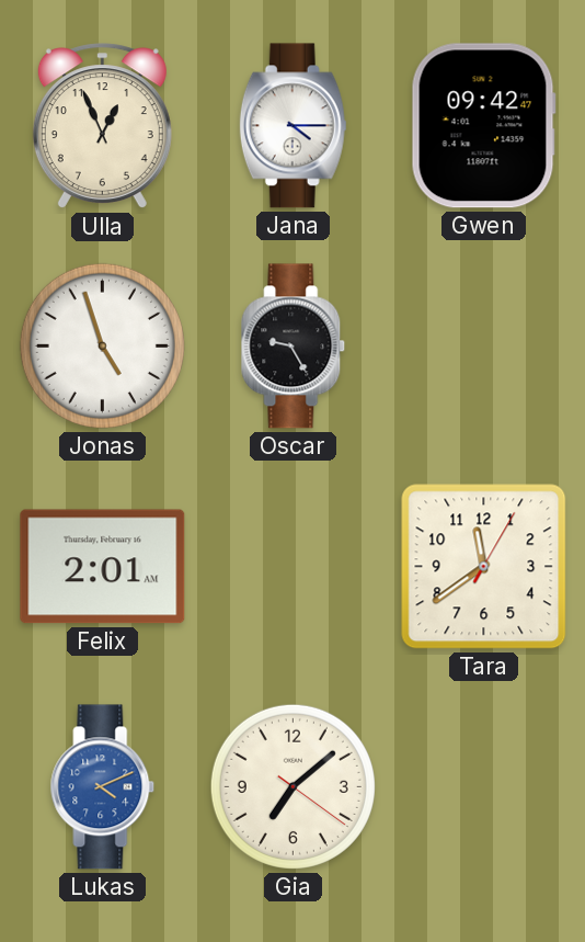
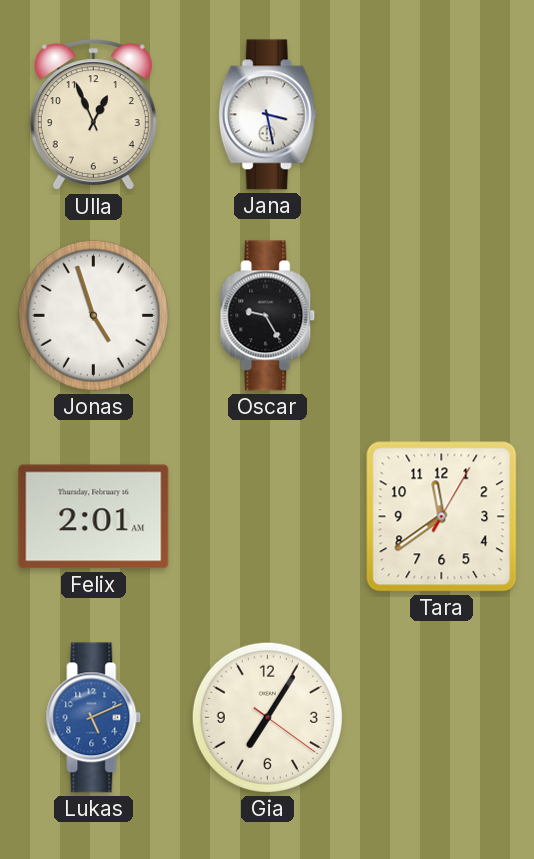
Jana: 4:15 -> 3:28
Gwen: 09:42 -> none
Lukas: 4:11 -> 5:11
Gia: 7:08 -> 7:05
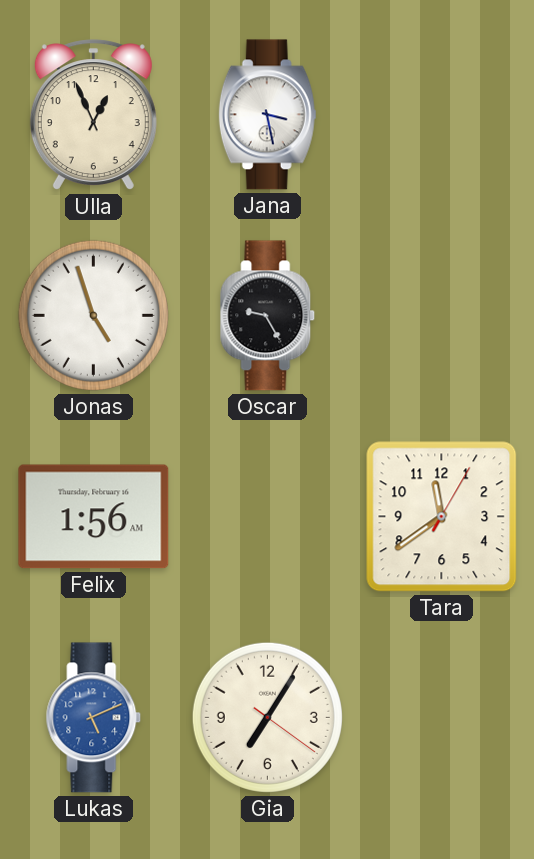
Felix: 2:01 -> 1:56
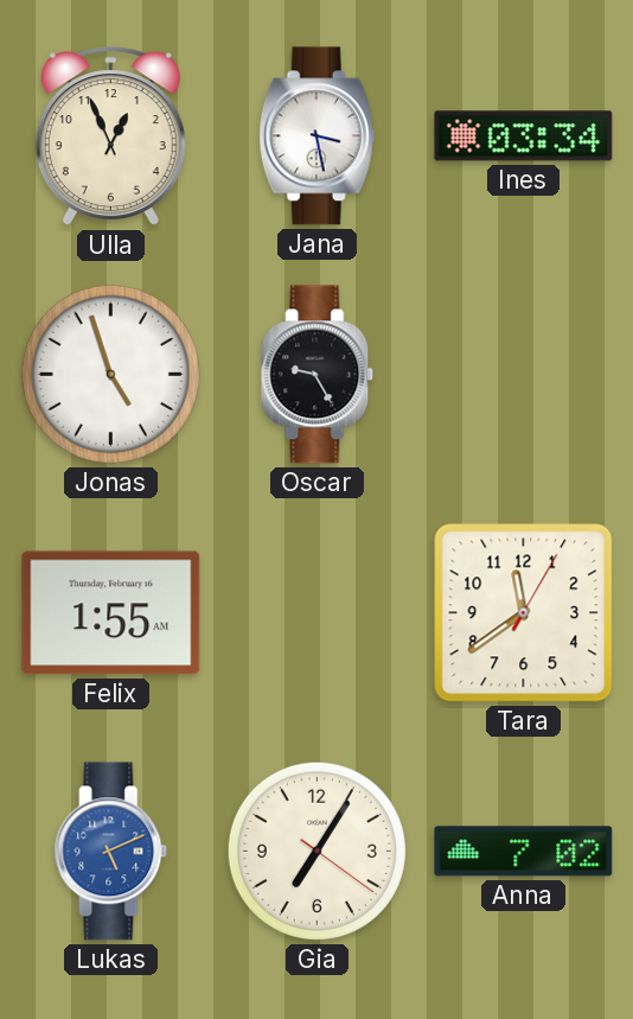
Ines: none -> 03:34
Felix: 1:56 -> 1:55
Anna: none -> 7:02
